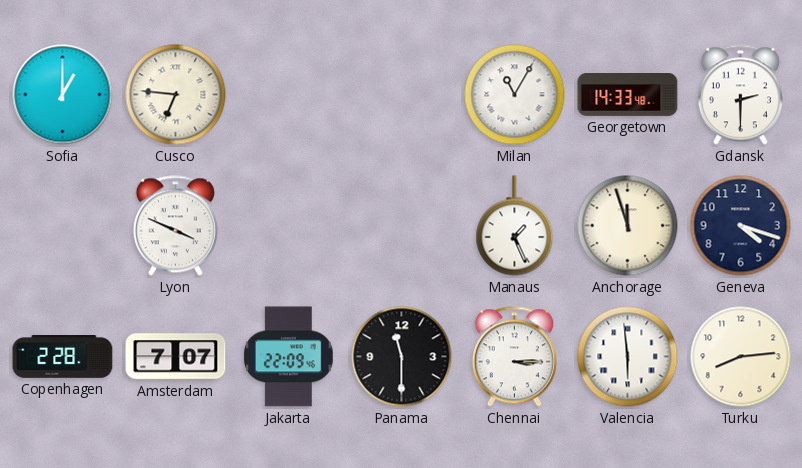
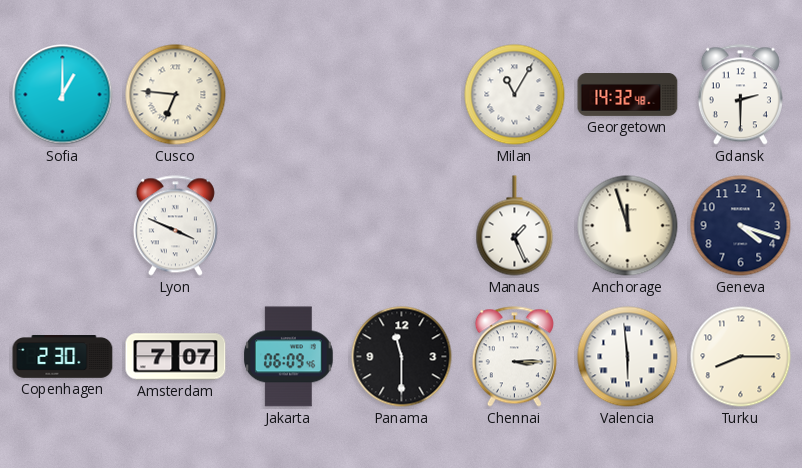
Georgetown: 14:33 -> 14:32
Copenhagen: 2:28 -> 2:30
Jakarta: 22:09 -> 06:09
Turku: 8:14 -> 8:15
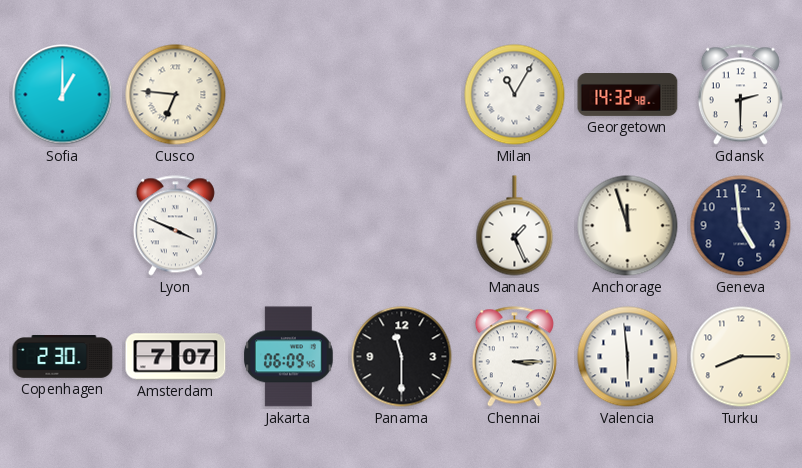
Geneva: 4:18 -> 4:59
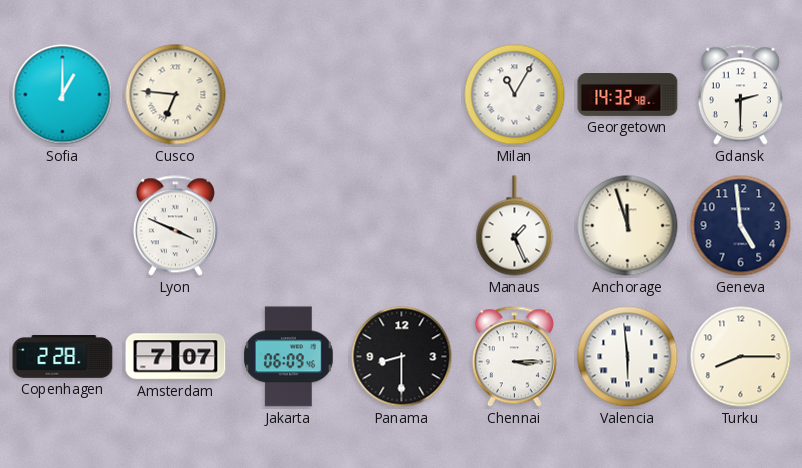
Copenhagen: 2:30 -> 2:28
Panama: 11:30 -> 8:30
